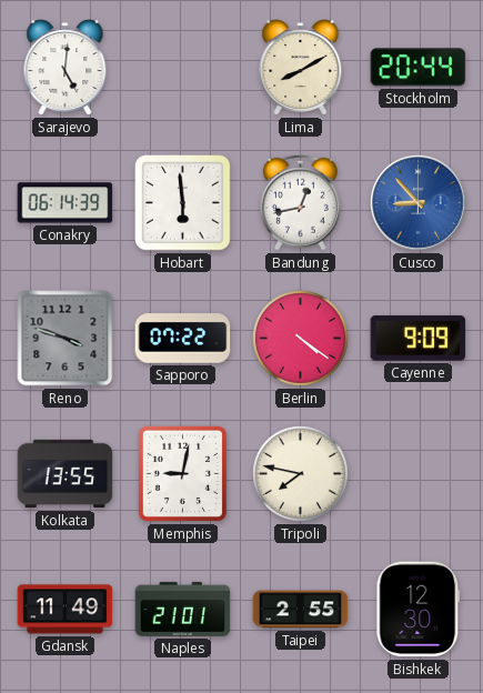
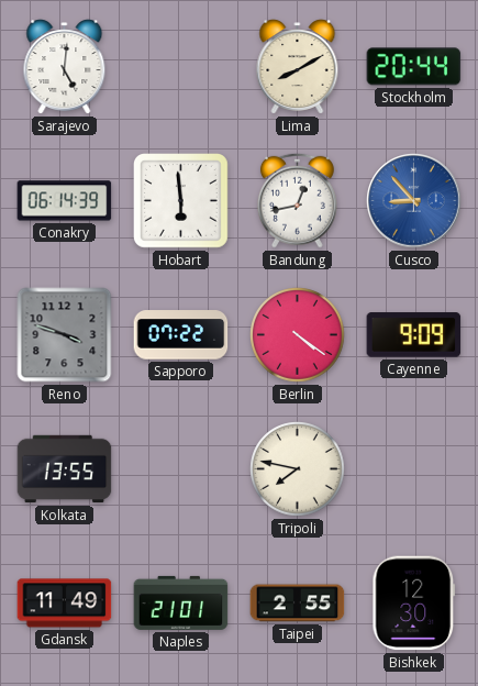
Memphis: 9:02 -> none
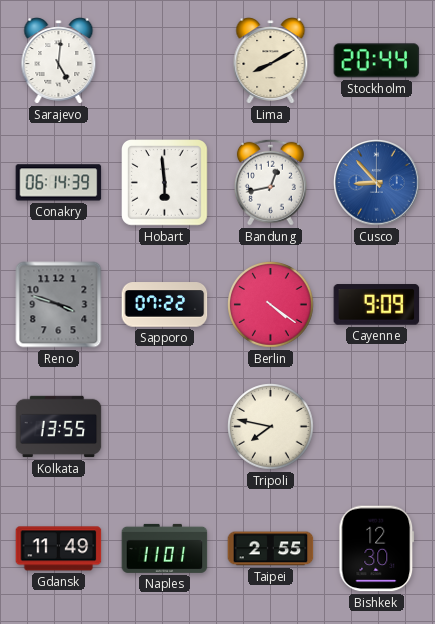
Naples: 21:01 -> 11:01
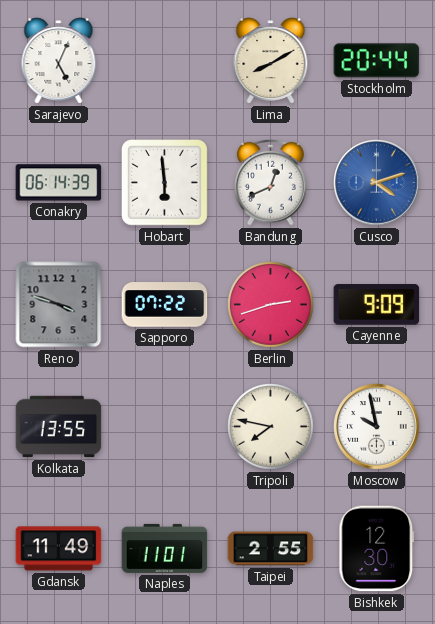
Sarajevo: 5:01 -> 5:04
Bandung: 12:43 -> 12:41
Cusco: 8:53 -> 4:12
Berlin: 4:21 -> 2:42
Moscow: none -> 9:58
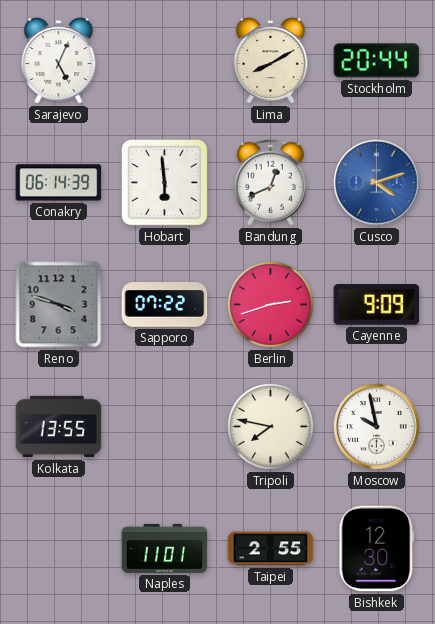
Gdansk: 11:49 -> none
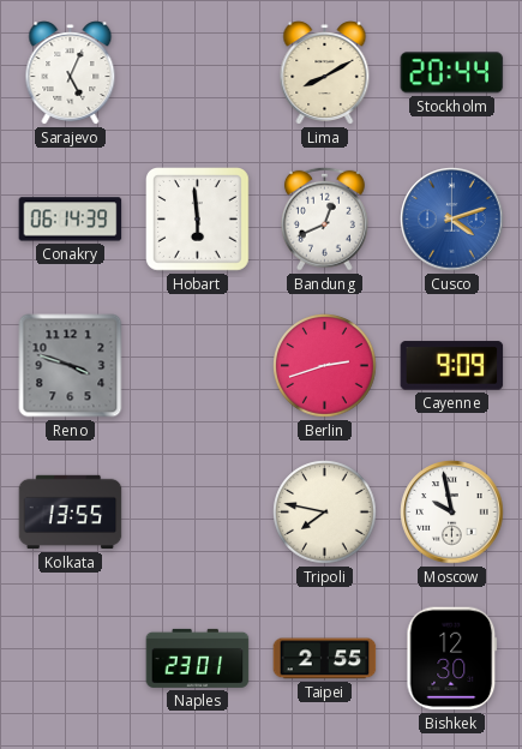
Sapporo: 07:22 -> none
Naples: 11:01 -> 23:01
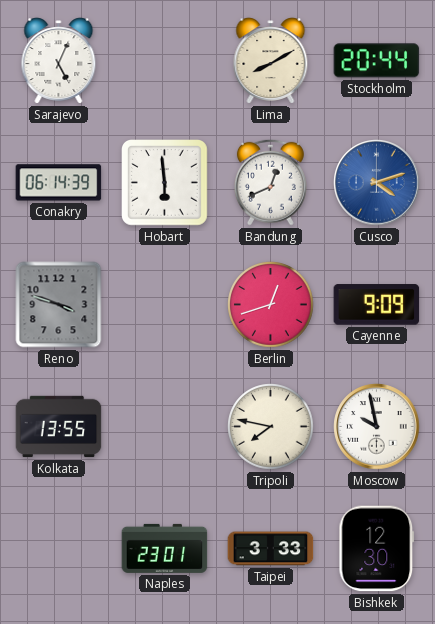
Berlin: 2:42 -> 12:42
Taipei: 2:55 -> 3:33
